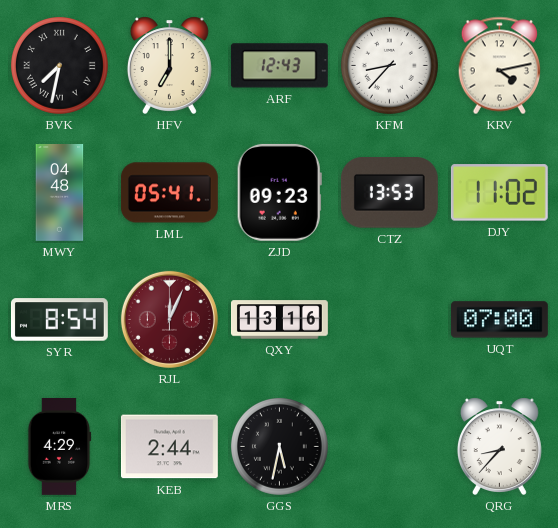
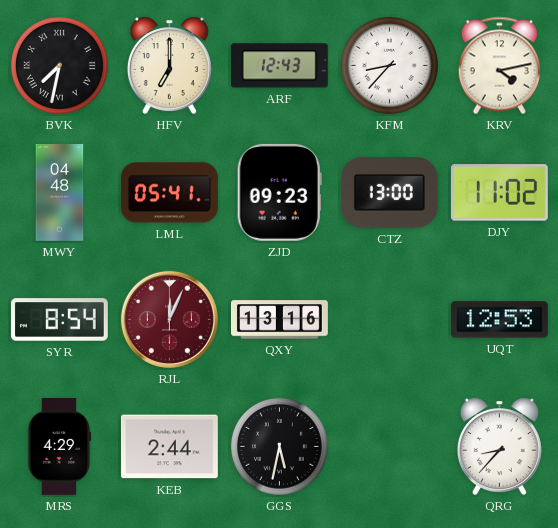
CTZ: 13:53 -> 13:00
UQT: 07:00 -> 12:53
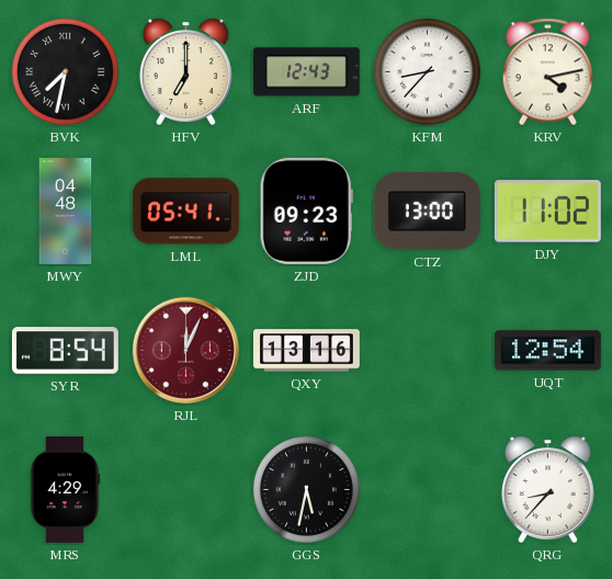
UQT: 12:53 -> 12:54
KEB: 2:44 -> none
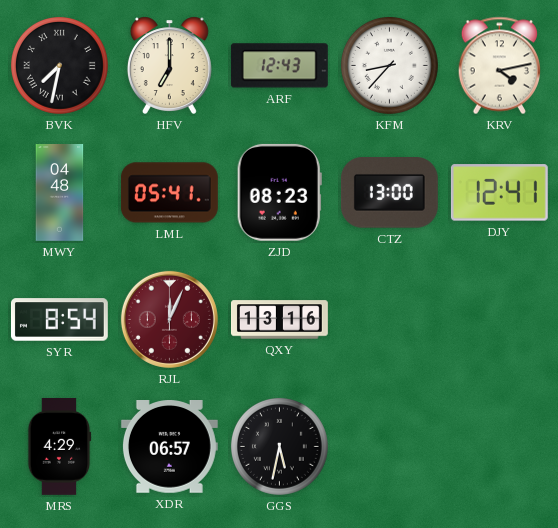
ZJD: 09:23 -> 08:23
DJY: 11:02 -> 12:41
UQT: 12:54 -> none
XDR: none -> 06:57
QRG: 8:37 -> none
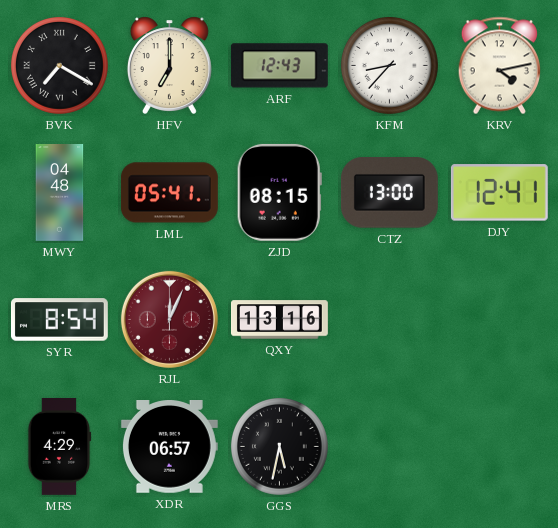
BVK: 7:32 -> 7:20
ZJD: 08:23 -> 08:15
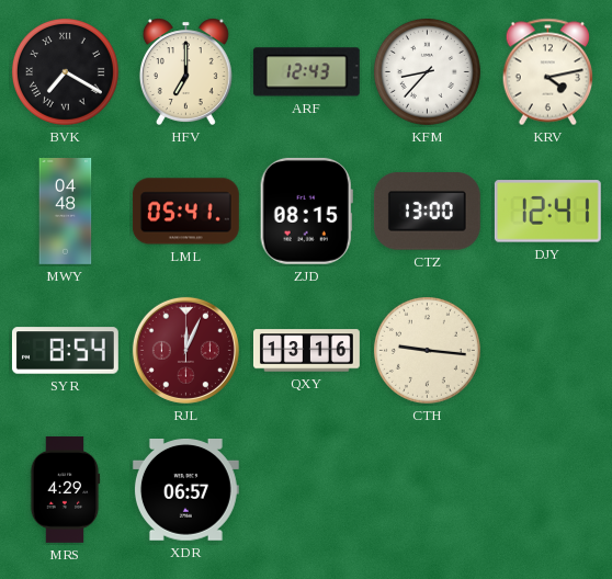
CTH: none -> 9:16
GGS: 5:32 -> none
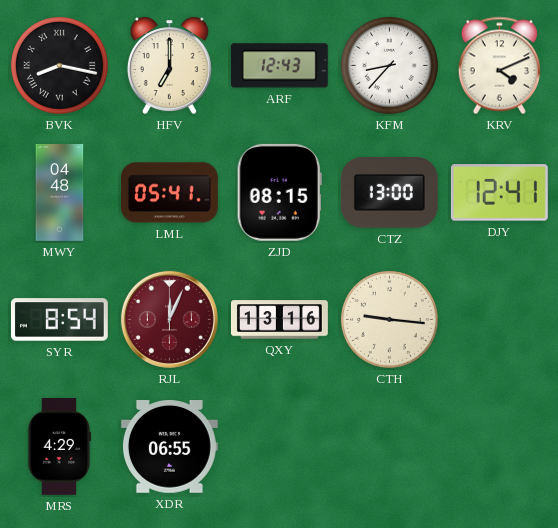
BVK: 7:20 -> 8:17
KRV: 4:13 -> 4:11
XDR: 06:57 -> 06:55
